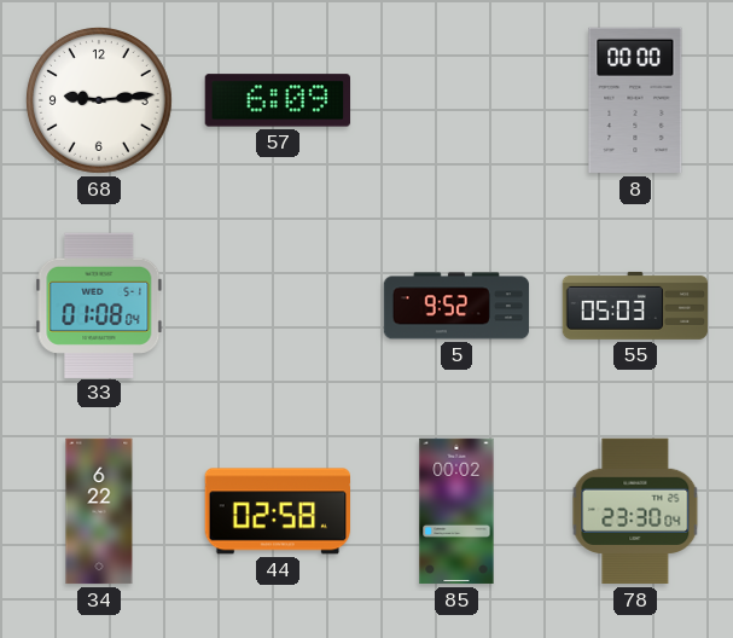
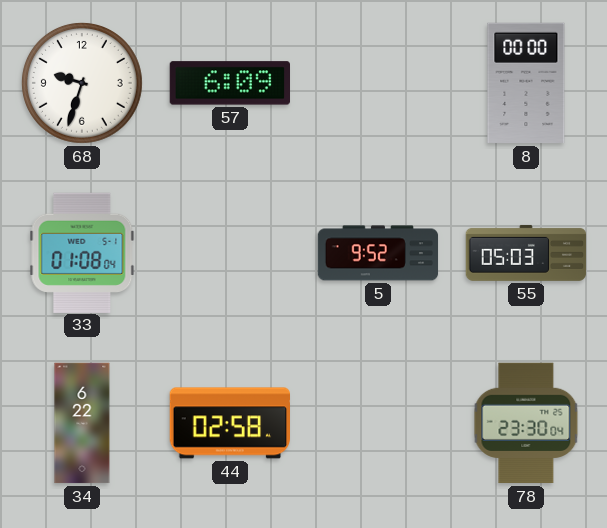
68: 9:14 -> 9:33
85: 00:02 -> none
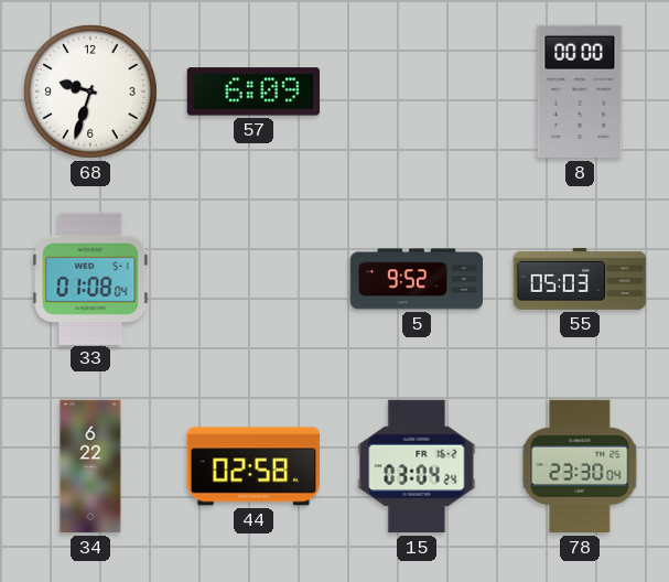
15: none -> 03:04
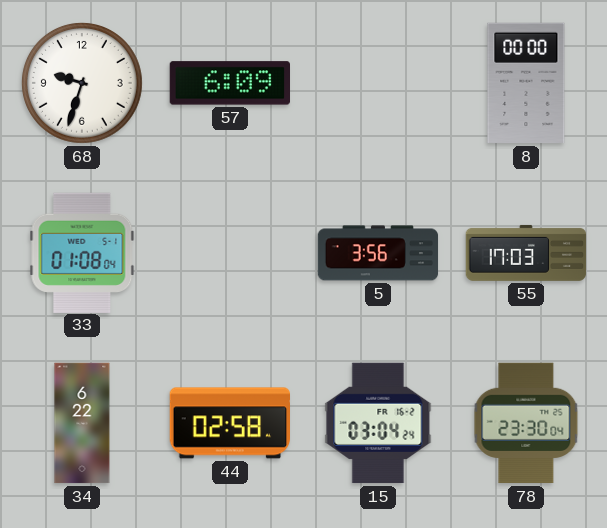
5: 9:52 -> 3:56
55: 05:03 -> 17:03
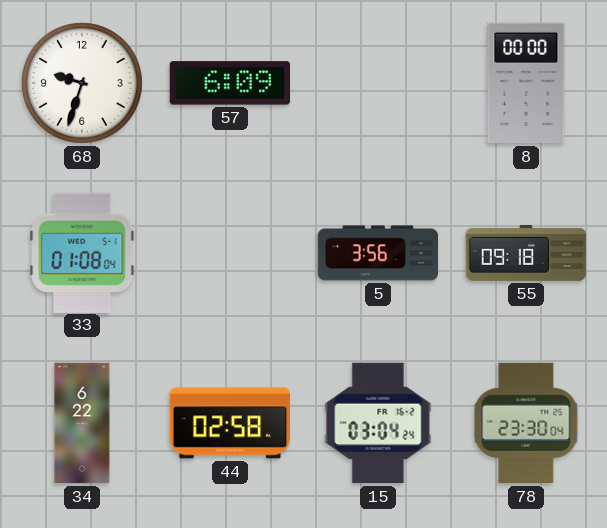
55: 17:03 -> 09:18
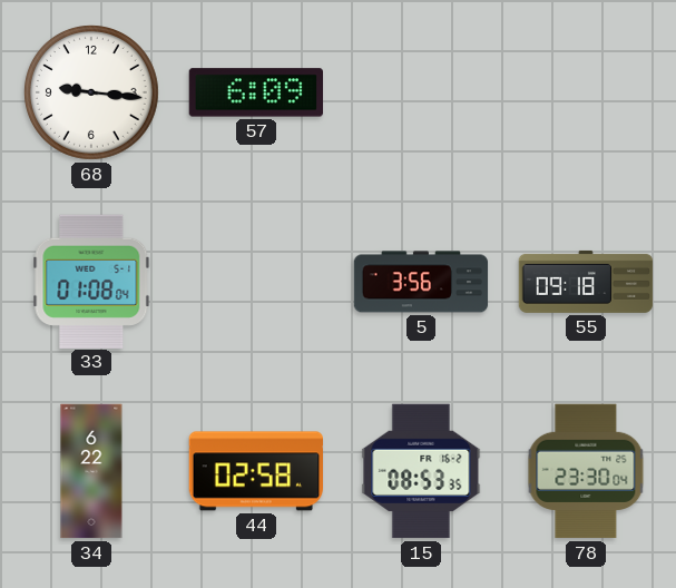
68: 9:33 -> 9:16
8: 00:00 -> none
15: 03:04 -> 08:53
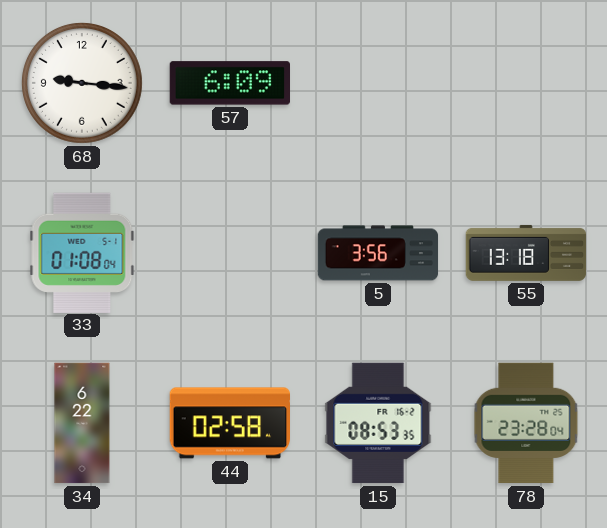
55: 09:18 -> 13:18
78: 23:30 -> 23:28
